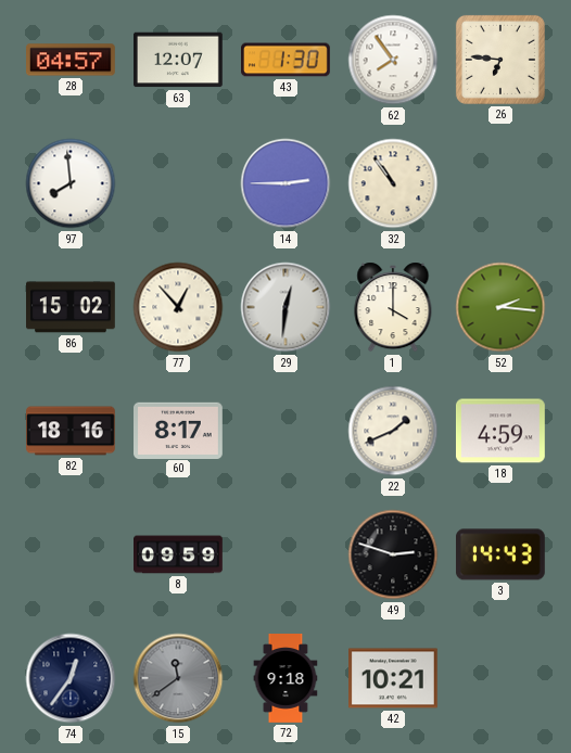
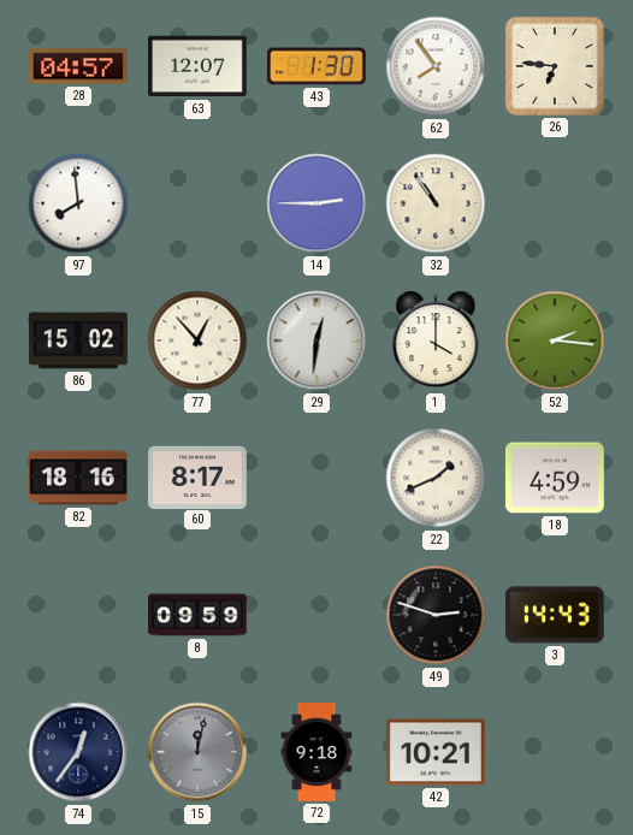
15: 11:39 -> 12:02
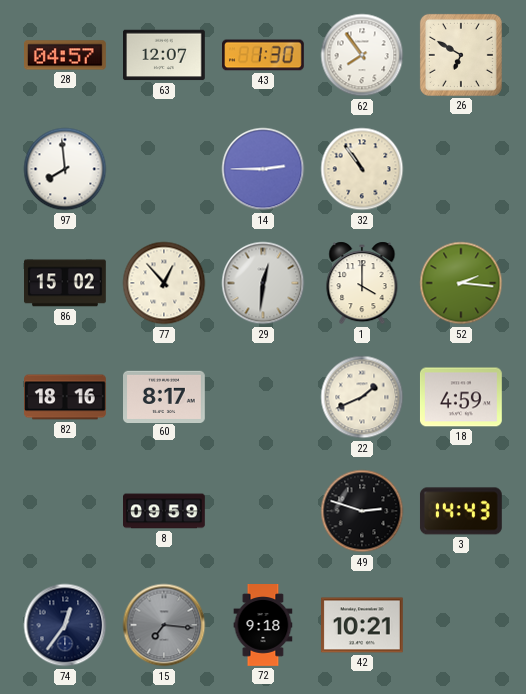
26: 6:46 -> 6:50
15: 12:02 -> 7:16
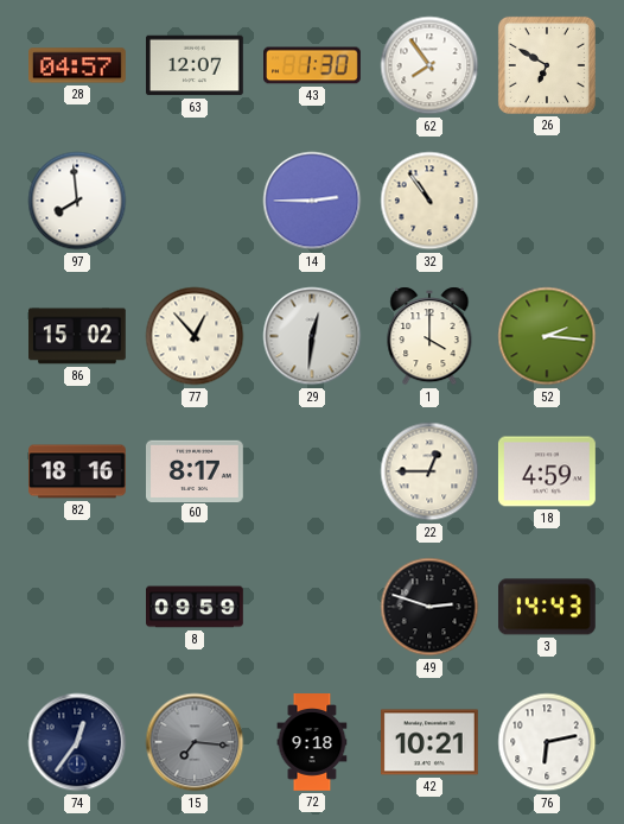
22: 1:41 -> 12:45
76: none -> 6:13
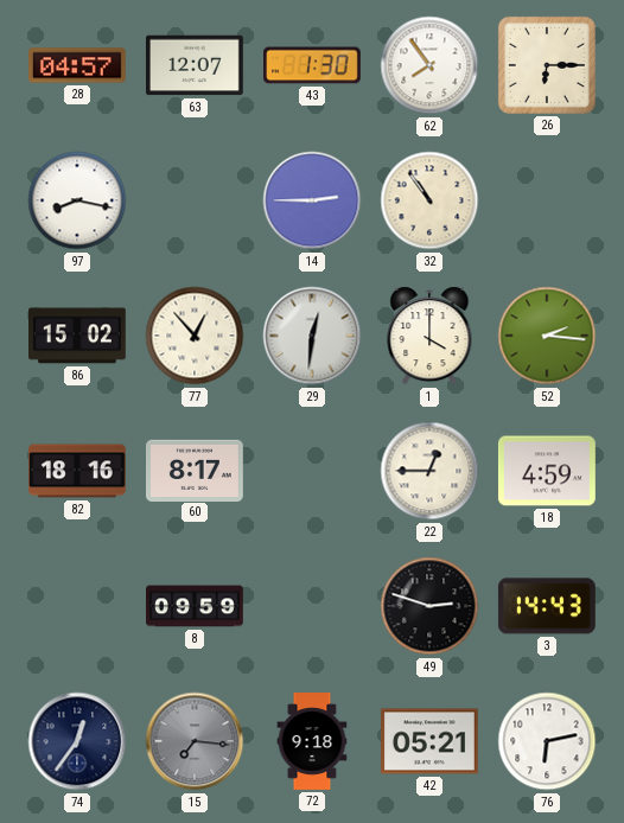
26: 6:50 -> 6:15
97: 7:59 -> 8:17
42: 10:21 -> 05:21
